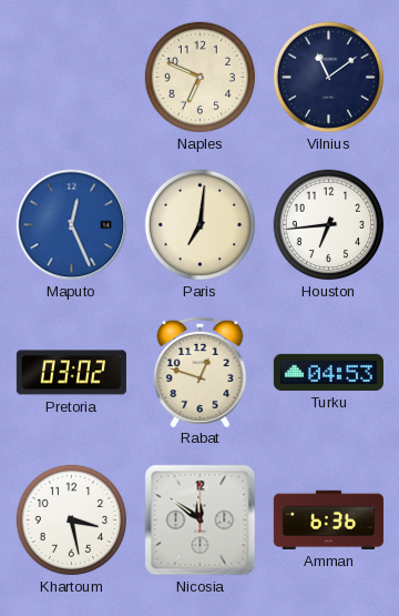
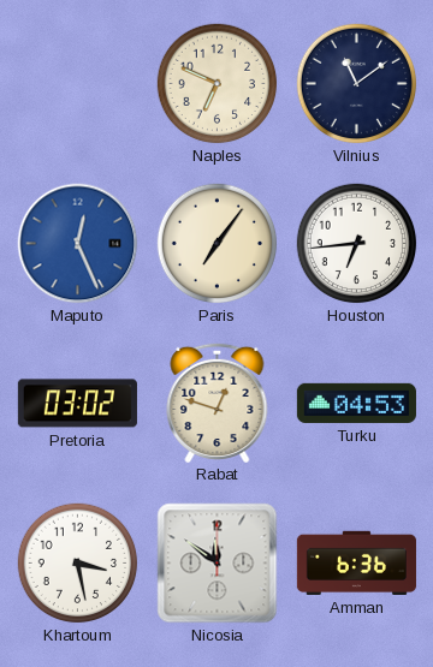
Paris: 7:01 -> 7:06
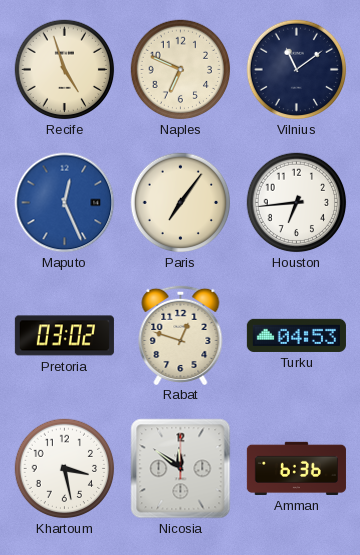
Recife: none -> 4:57
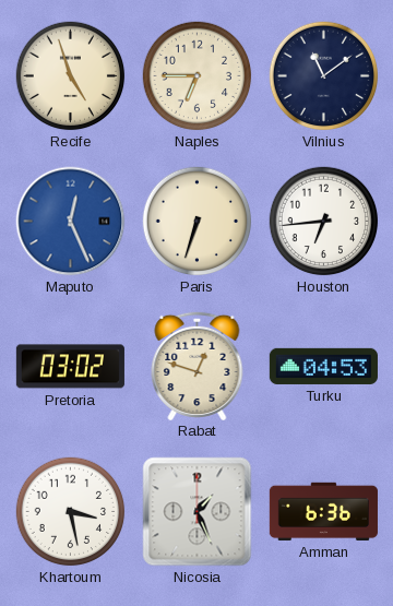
Naples: 6:49 -> 6:45
Paris: 7:06 -> 6:33
Nicosia: 11:51 -> 1:26
